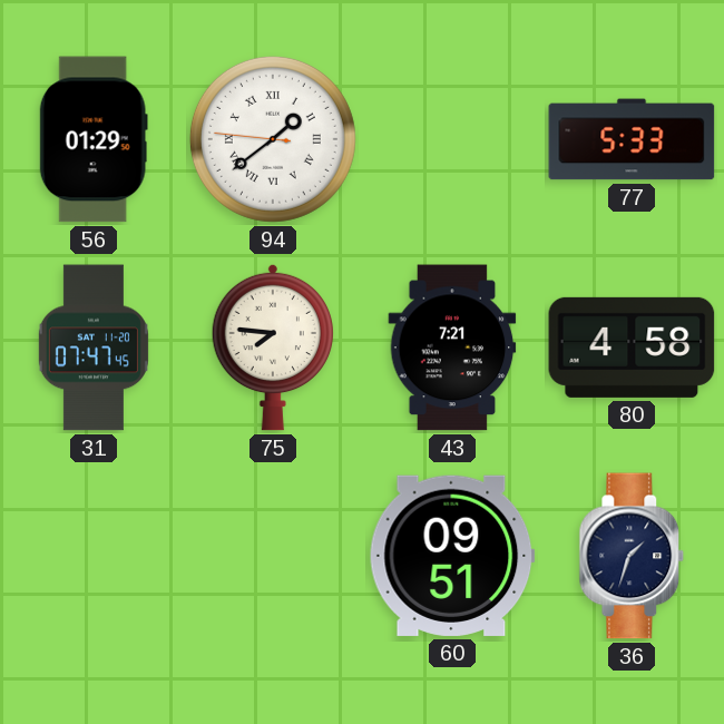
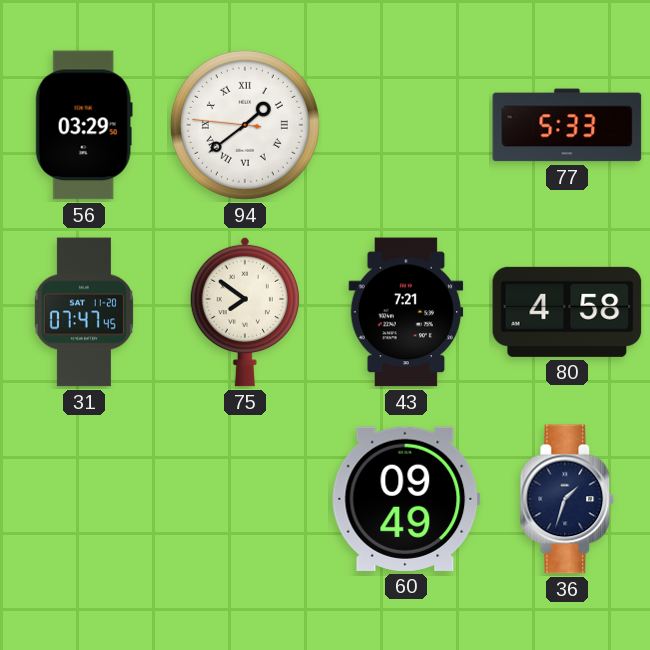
56: 01:29 -> 03:29
75: 7:46 -> 7:51
60: 09:51 -> 09:49
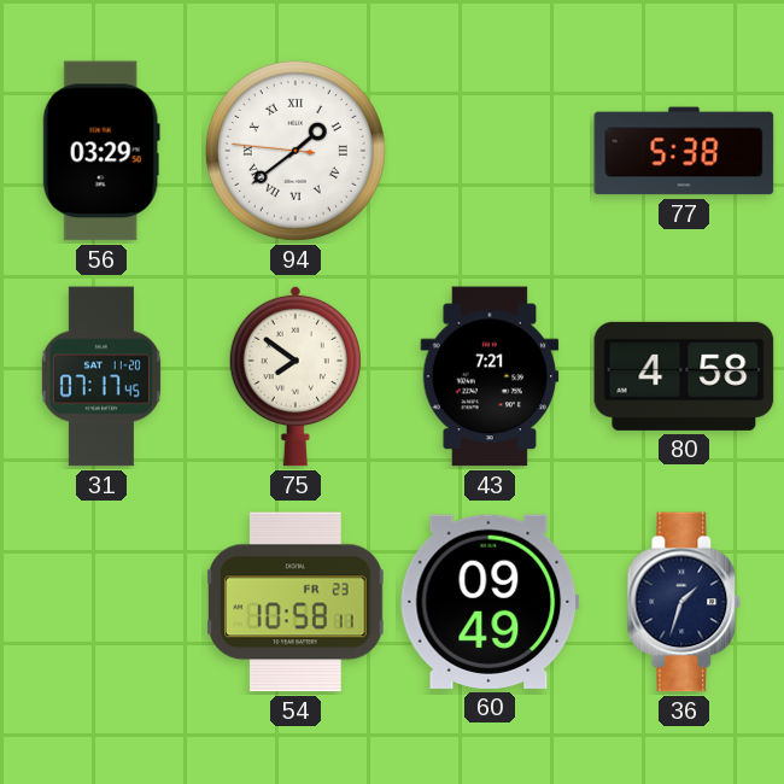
77: 5:33 -> 5:38
31: 07:47 -> 07:17
54: none -> 10:58
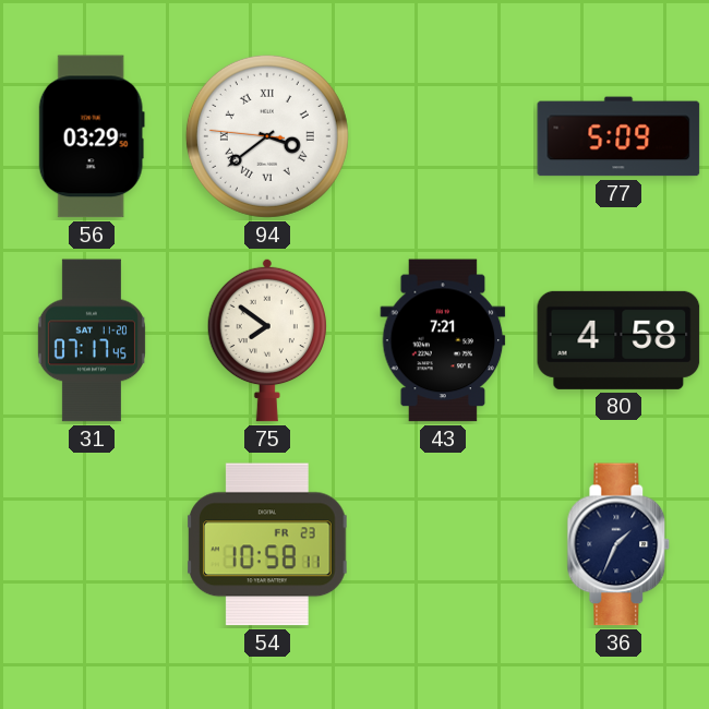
94: 1:38 -> 3:38
77: 5:38 -> 5:09
60: 09:49 -> none
36: 1:33 -> 1:34
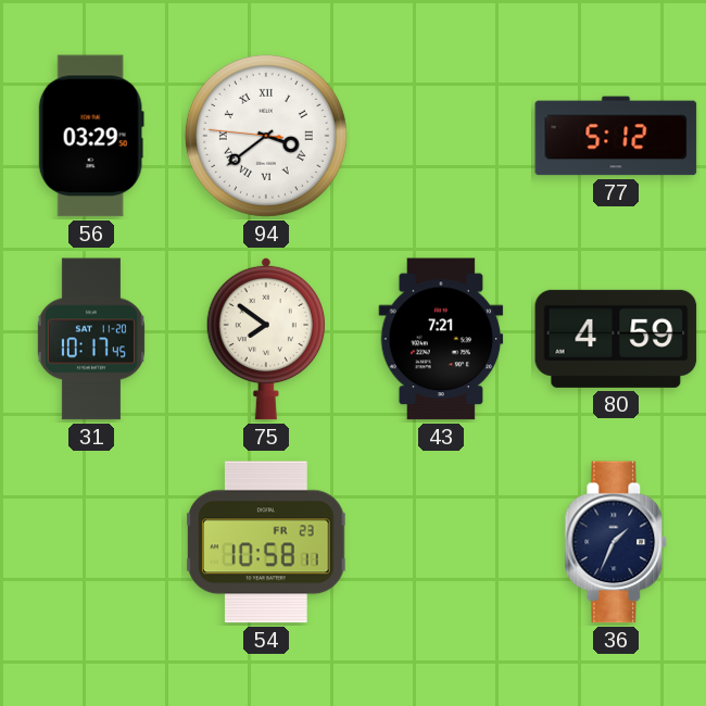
77: 5:09 -> 5:12
31: 07:17 -> 10:17
80: 4:58 -> 4:59
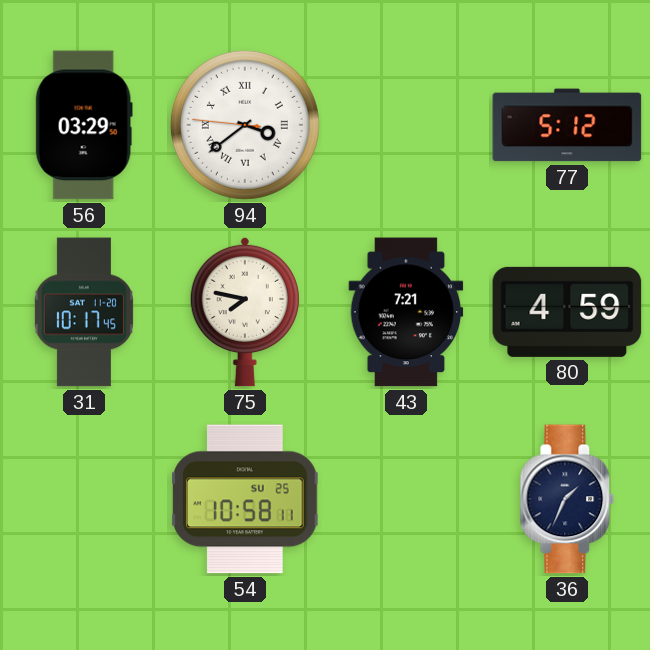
75: 7:51 -> 7:47
54 date: FR 23 -> SU 25
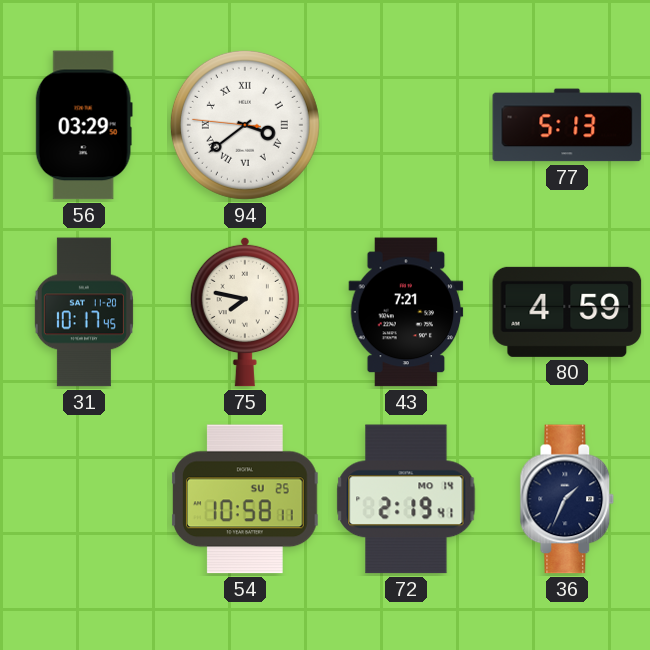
77: 5:12 -> 5:13
72: none -> 2:19
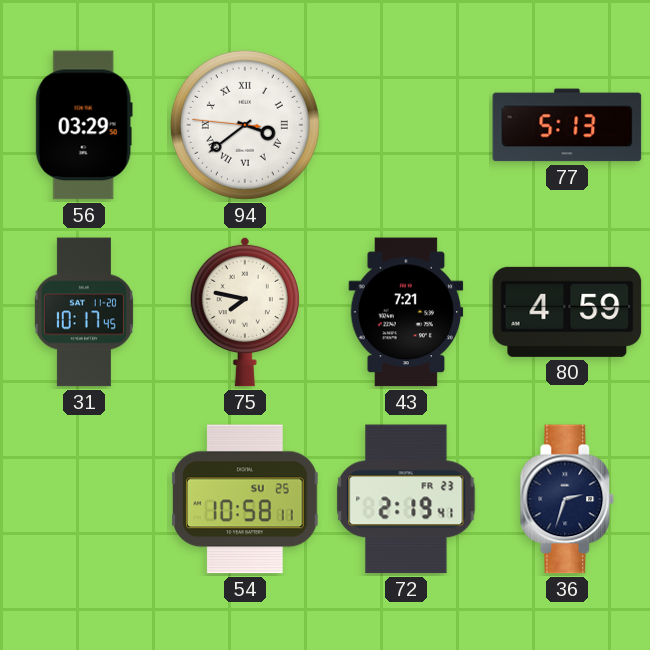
72 date: MO 14 -> FR 23
36: 1:34 -> 2:33
